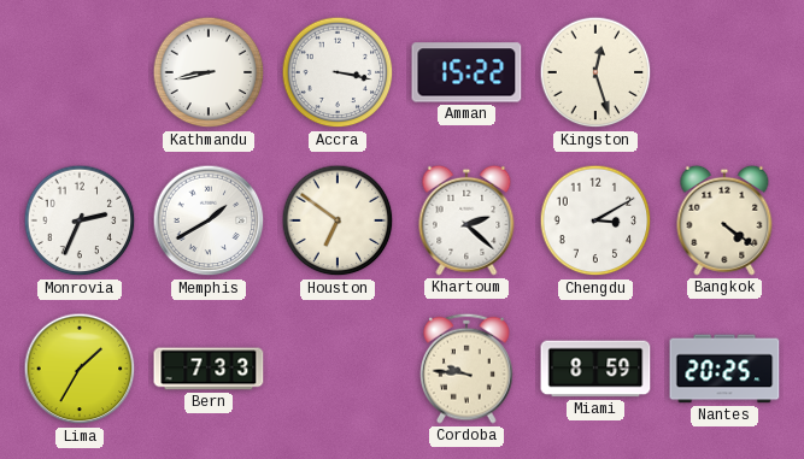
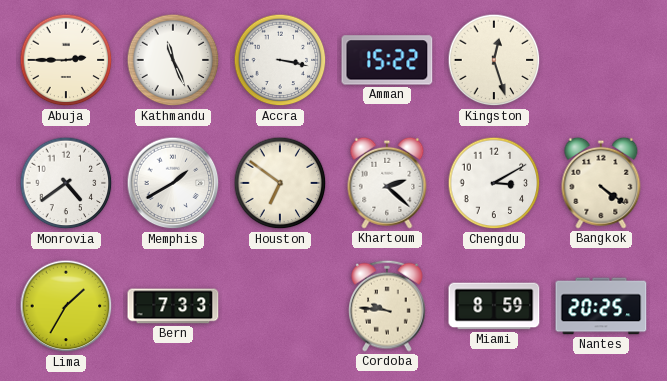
Abuja: none -> 2:45
Kathmandu: 8:43 -> 11:26
Monrovia: 2:34 -> 4:39
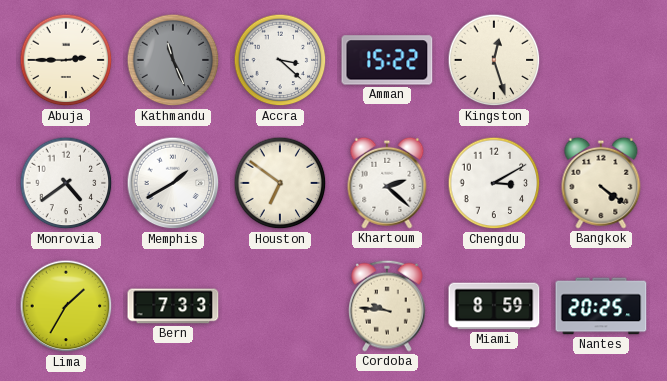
Kathmandu dial: white -> grey
Accra: 3:17 -> 3:22
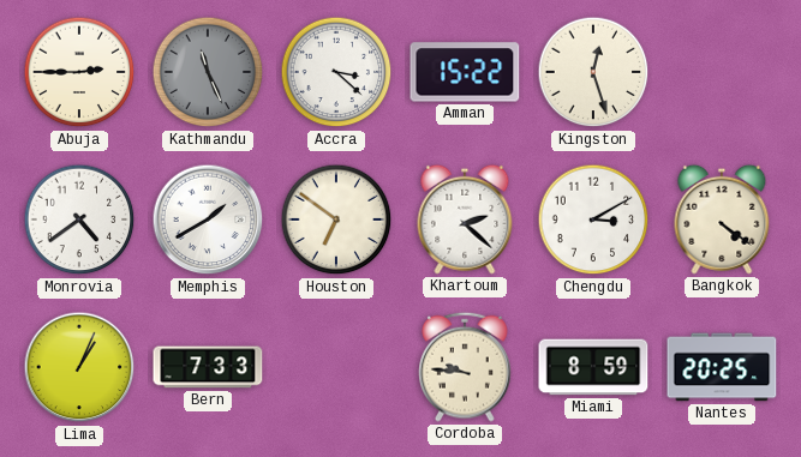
Lima: 1:35 -> 1:04
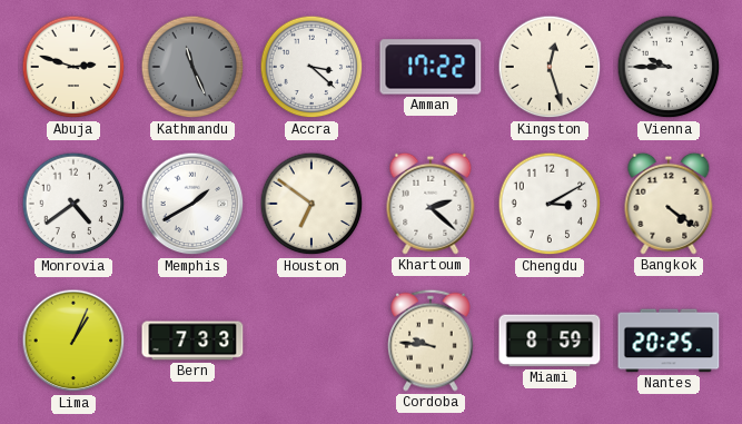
Abuja: 2:45 -> 2:48
Amman: 15:22 -> 17:22
Vienna: none -> 9:45
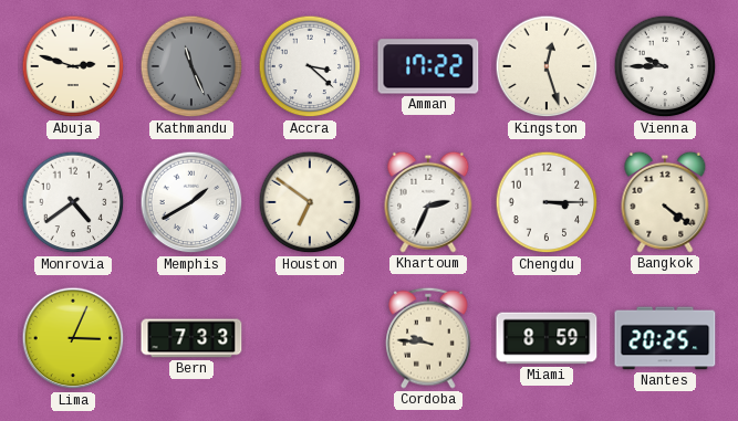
Khartoum: 2:22 -> 2:34
Chengdu: 3:10 -> 3:15
Lima: 1:04 -> 3:04
